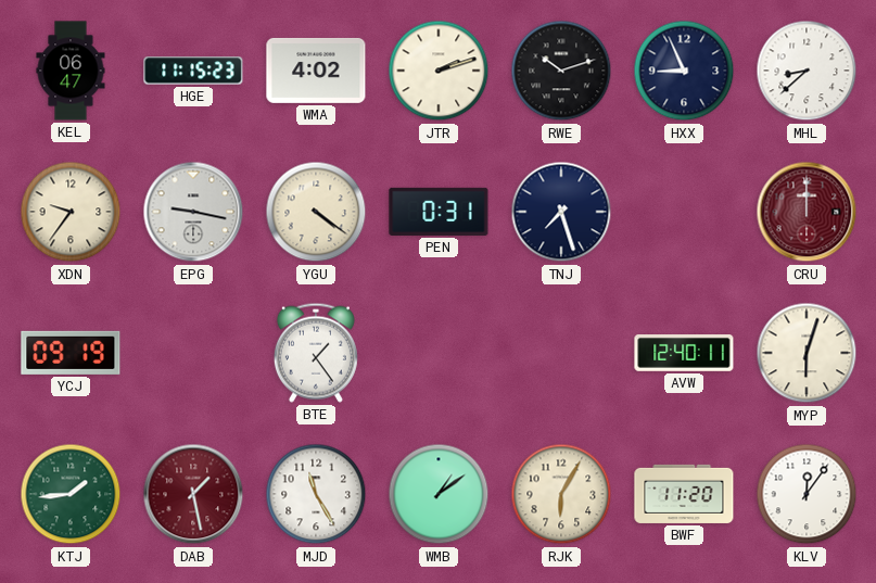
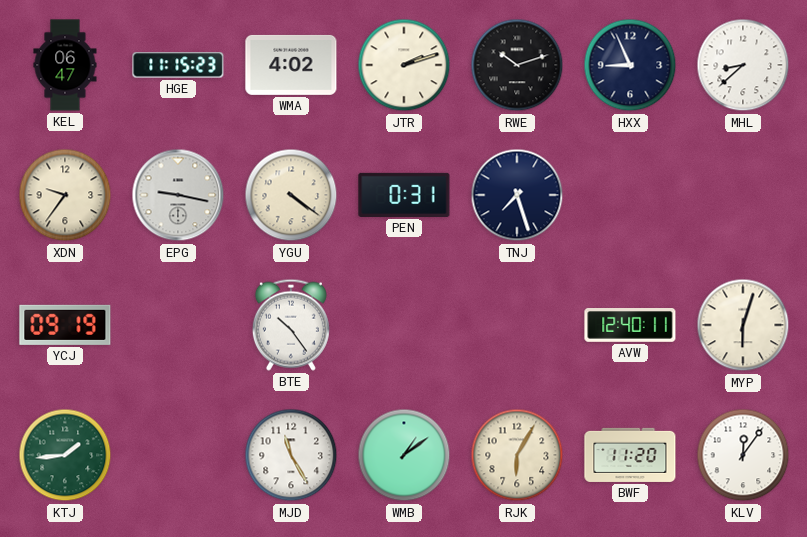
CRU: 12:00 -> none
BTE: 1:24 -> 10:24
DAB: 1:28 -> none
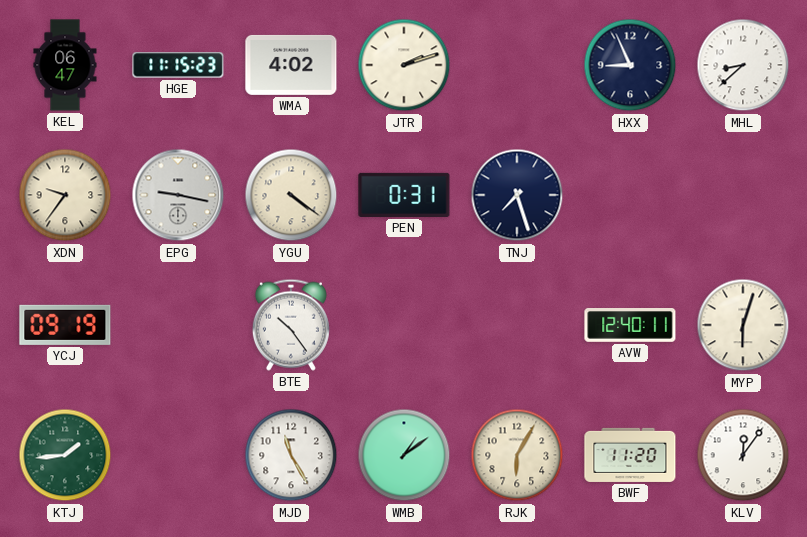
RWE: 10:12 -> none
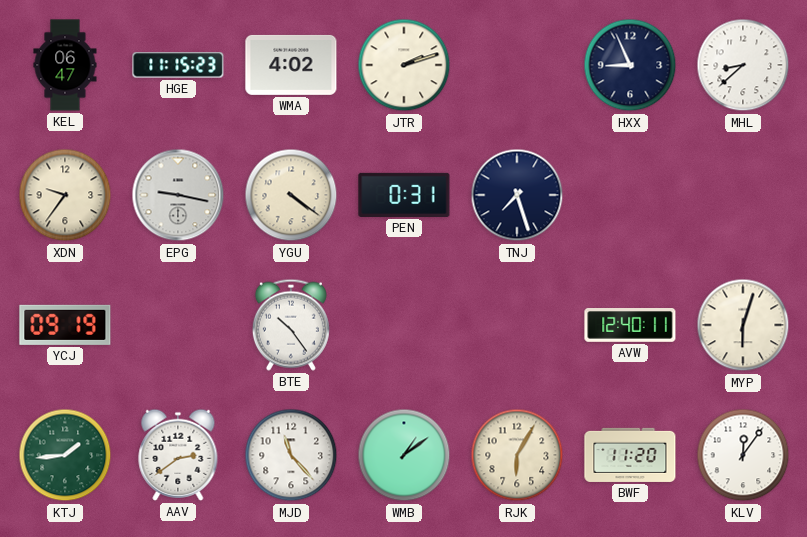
AAV: none -> 2:39
MJD: 11:25 -> 11:23
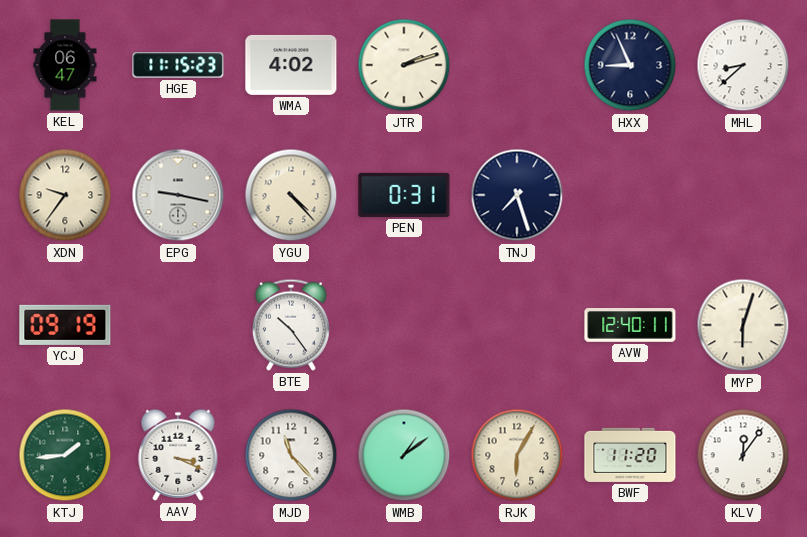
YGU: 4:21 -> 4:23
AAV: 2:39 -> 3:19
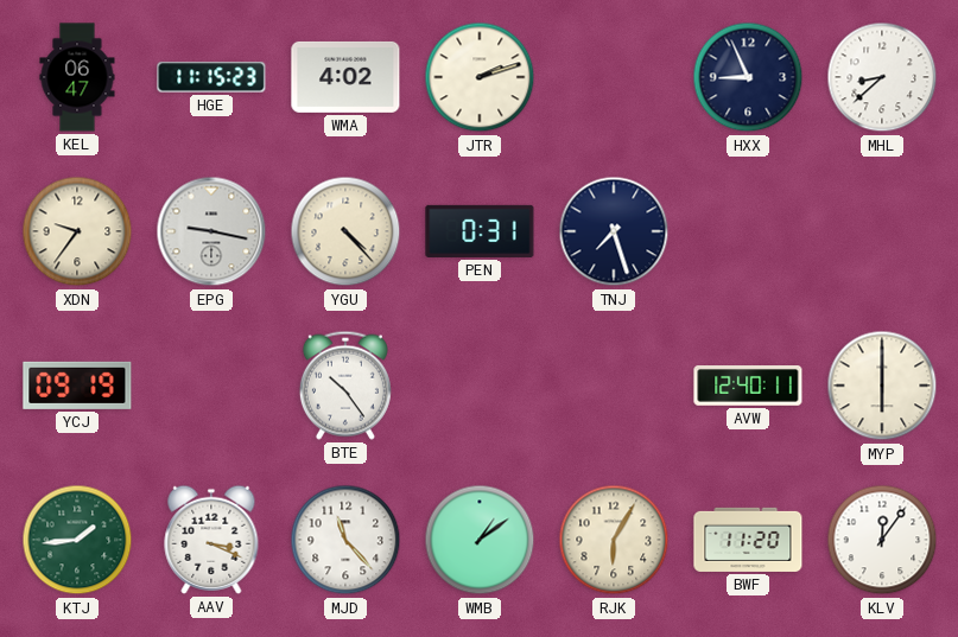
MYP: 6:03 -> 6:00
